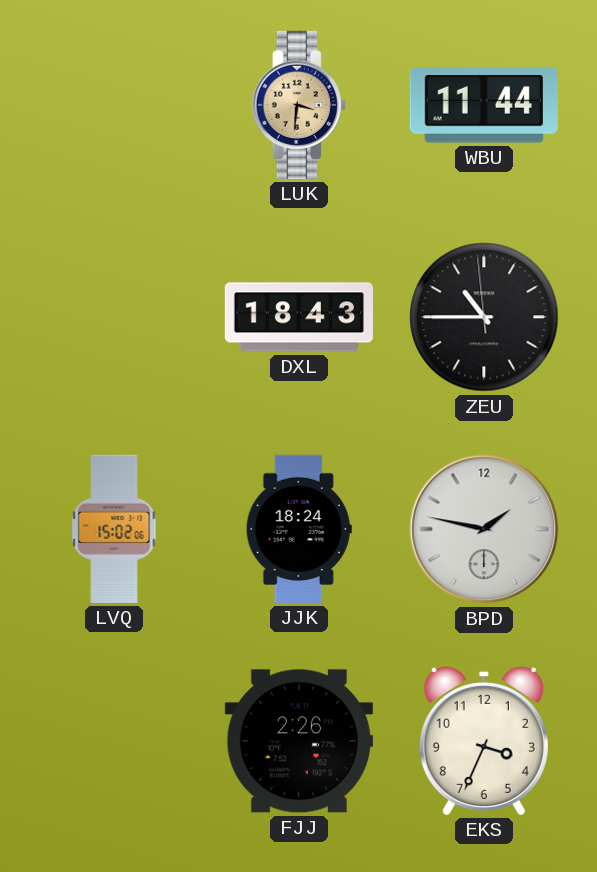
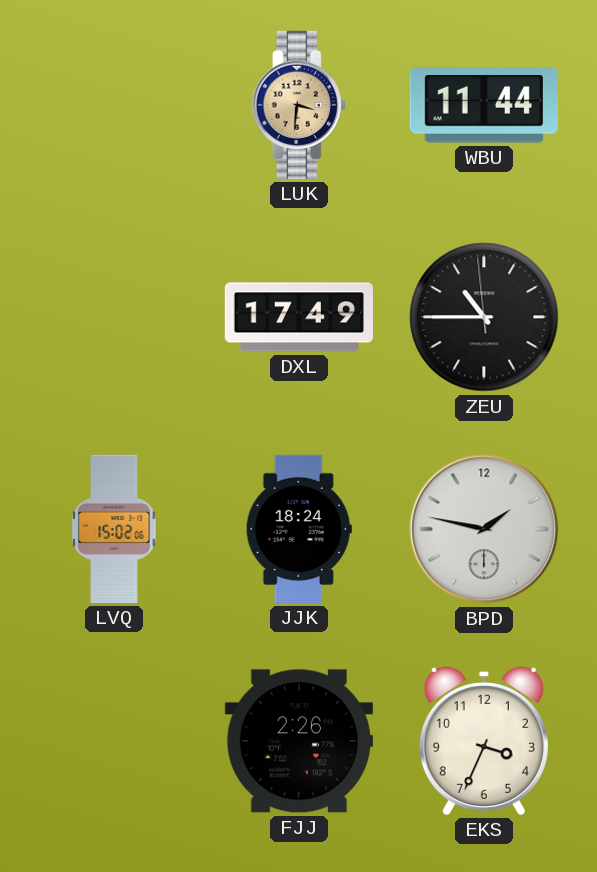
DXL: 18:43 -> 17:49
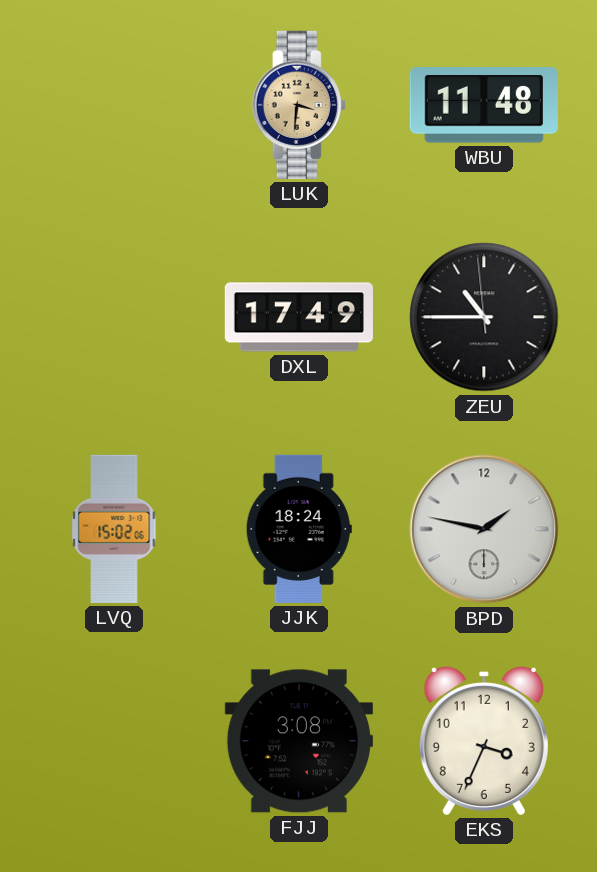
WBU: 11:44 -> 11:48
FJJ: 2:26 -> 3:08
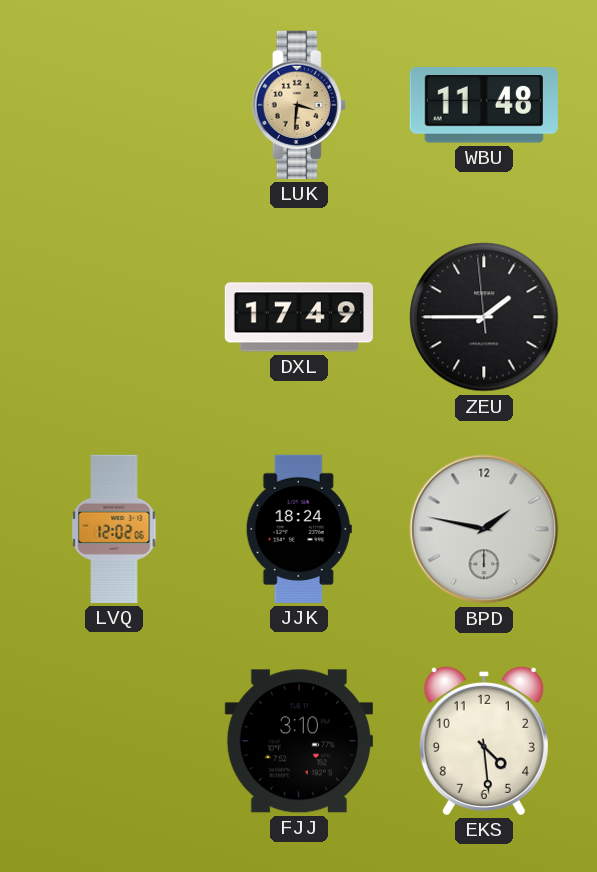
ZEU: 10:44 -> 1:44
LVQ: 15:02 -> 12:02
FJJ: 3:08 -> 3:10
EKS: 3:34 -> 4:29
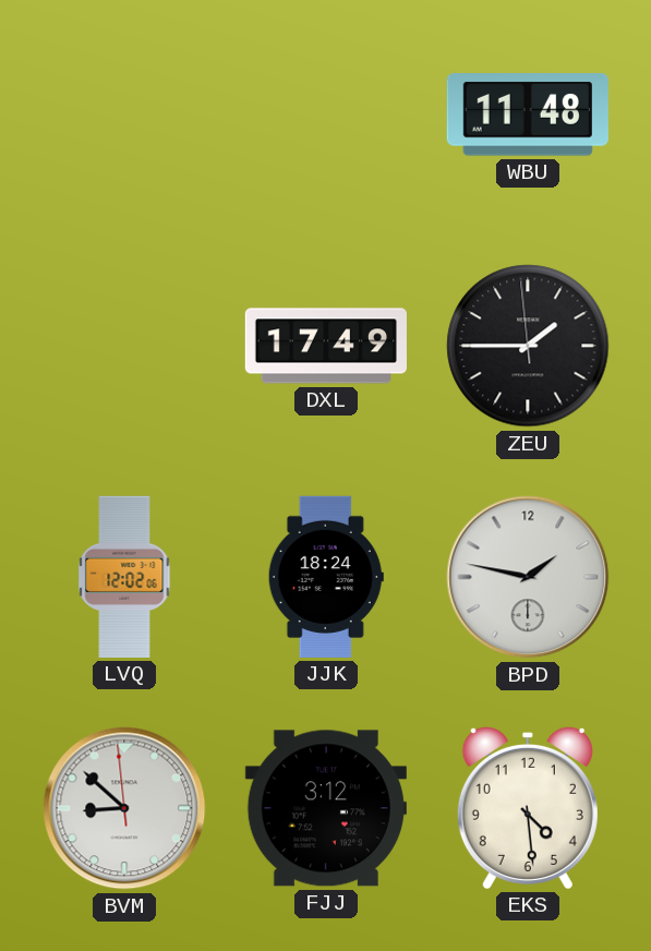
LUK: 3:31 -> none
BVM: none -> 8:51
FJJ: 3:10 -> 3:12
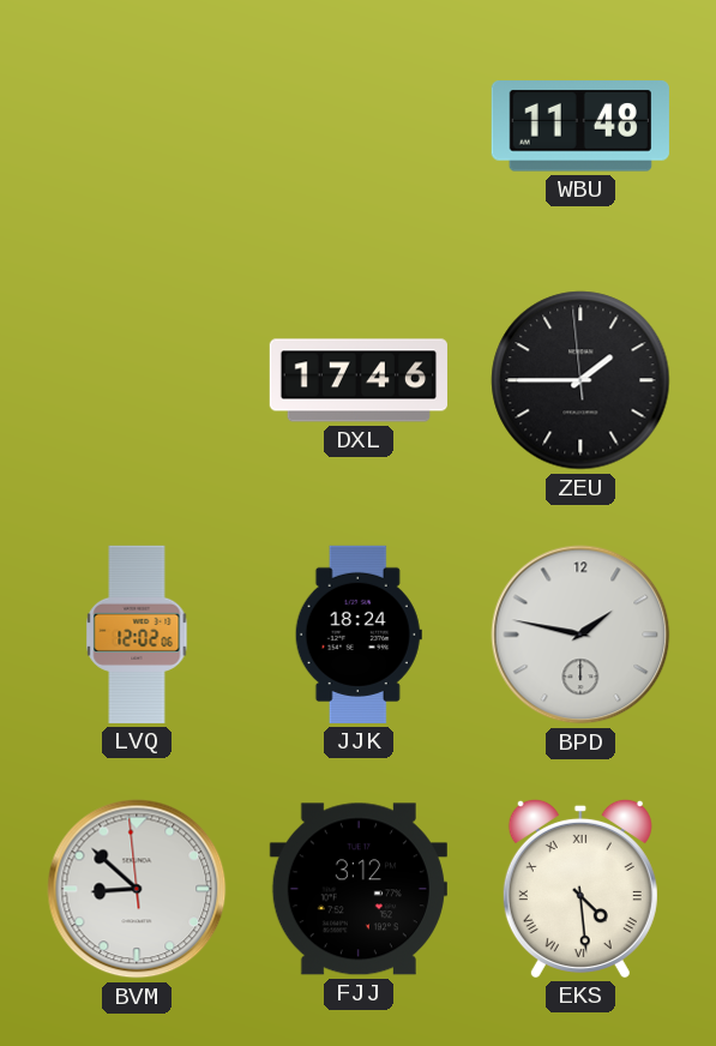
DXL: 17:49 -> 17:46
EKS numerals: Arabic -> Roman
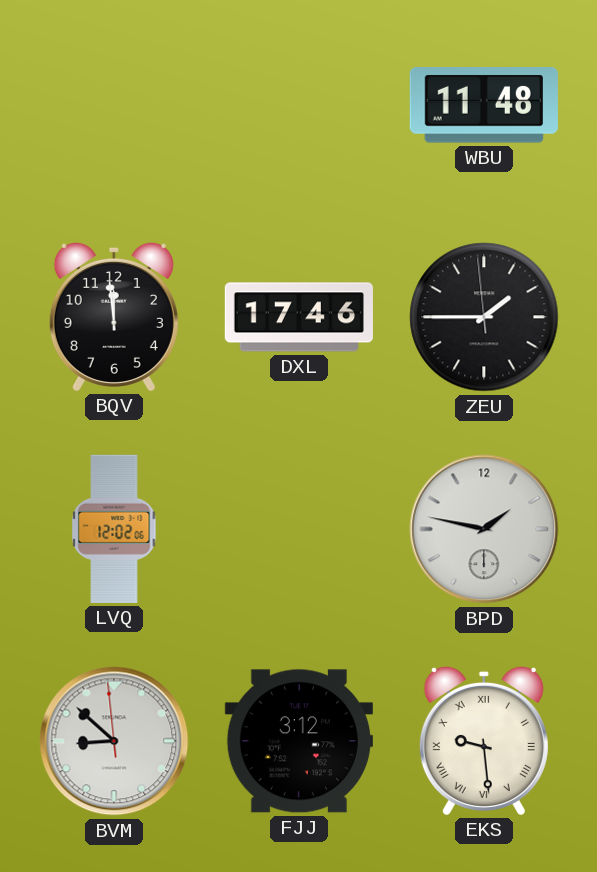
BQV: none -> 11:59
JJK: 18:24 -> none
EKS: 4:29 -> 9:29
